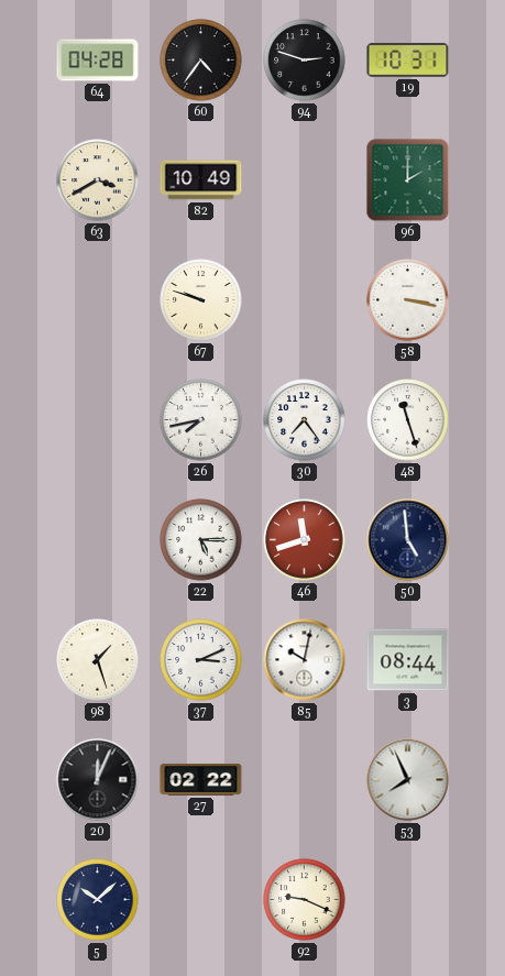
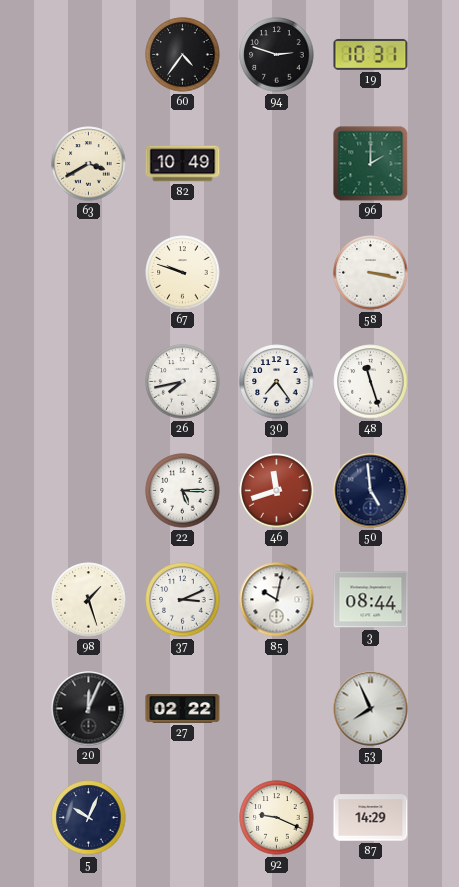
64: 04:28 -> none
5: 10:08 -> 10:04
87: none -> 14:29
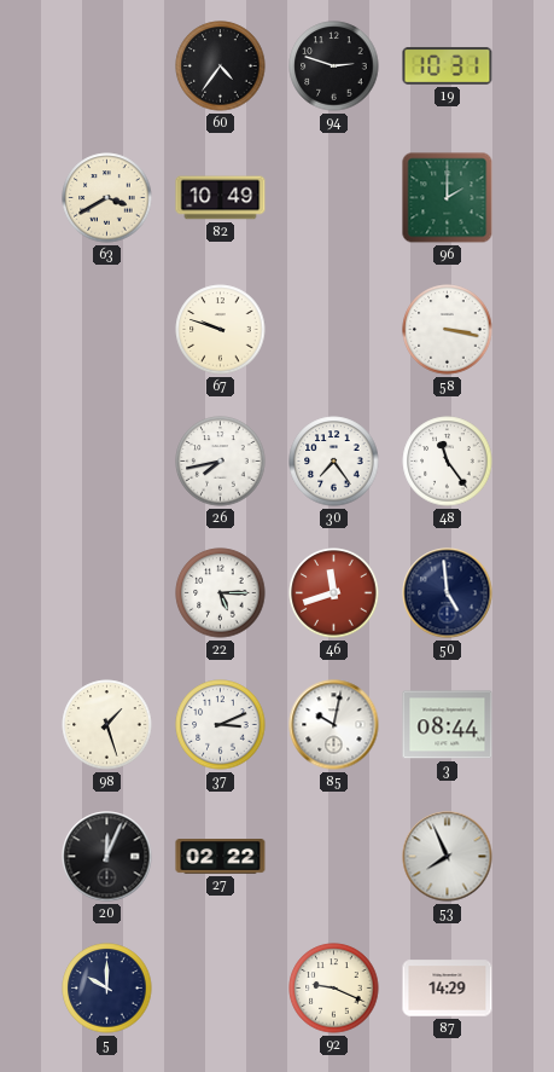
48: 11:27 -> 11:24
5: 10:04 -> 10:00
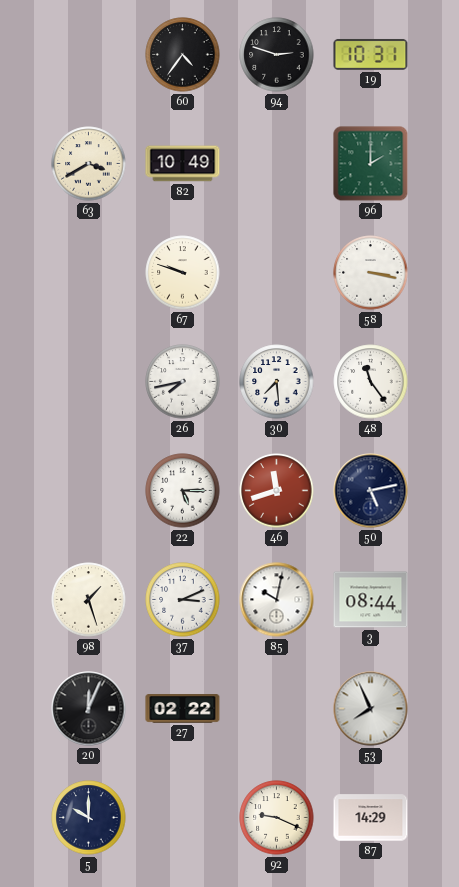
30: 7:24 -> 7:29
50: 4:59 -> 5:13
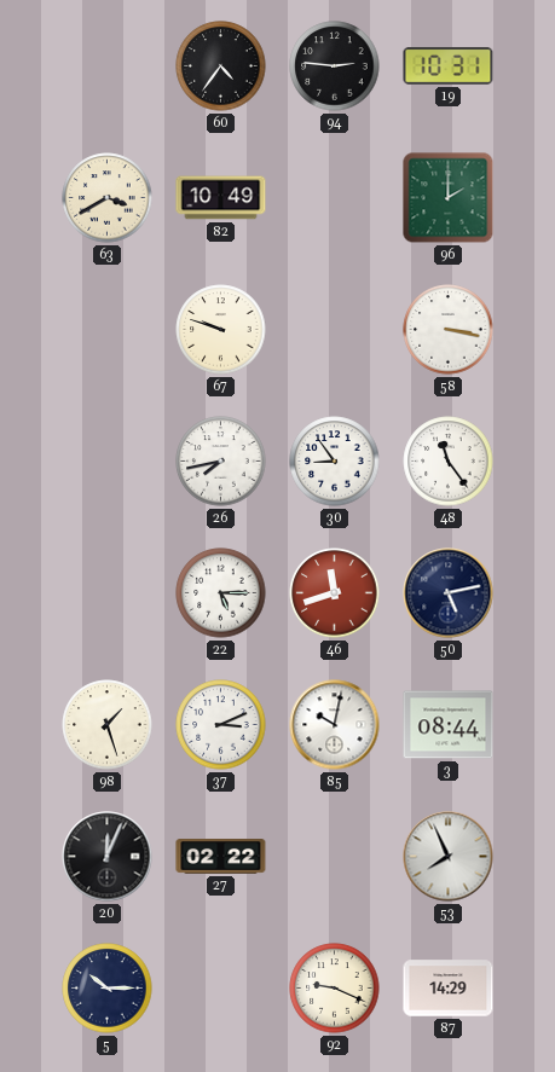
94: 2:48 -> 2:46
30: 7:29 -> 8:54
5: 10:00 -> 10:15
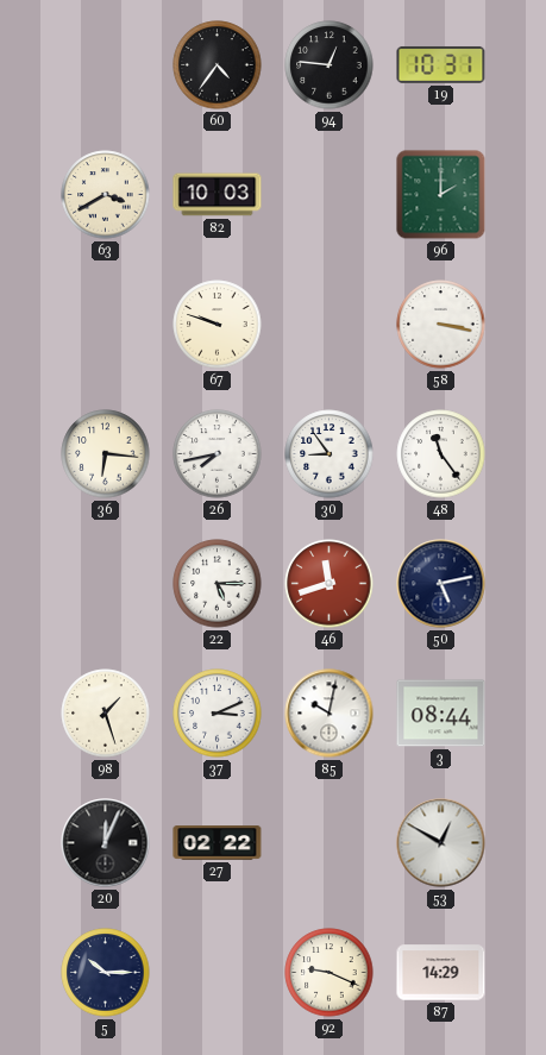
94: 2:46 -> 12:46
82: 10:49 -> 10:03
36: none -> 6:16
53: 7:56 -> 12:50
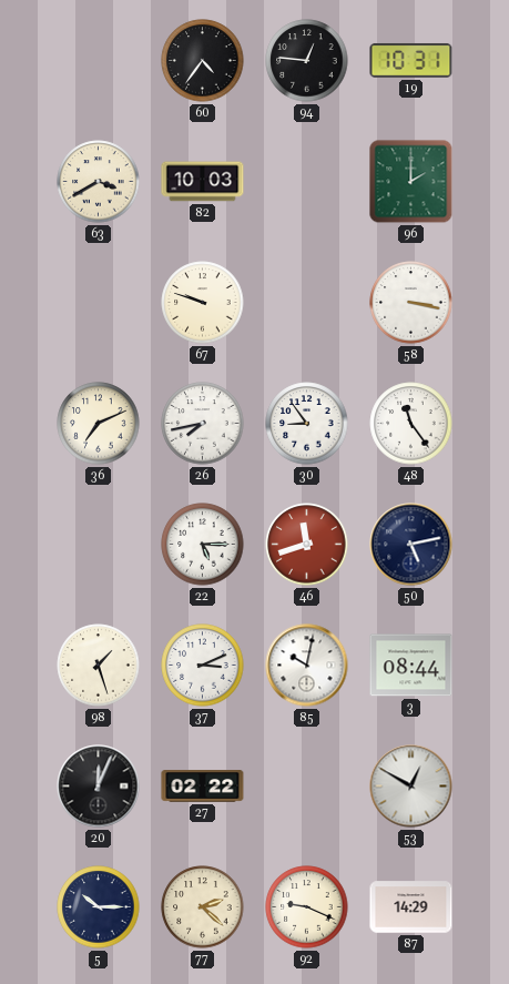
36: 6:16 -> 7:11
77: none -> 2:22
